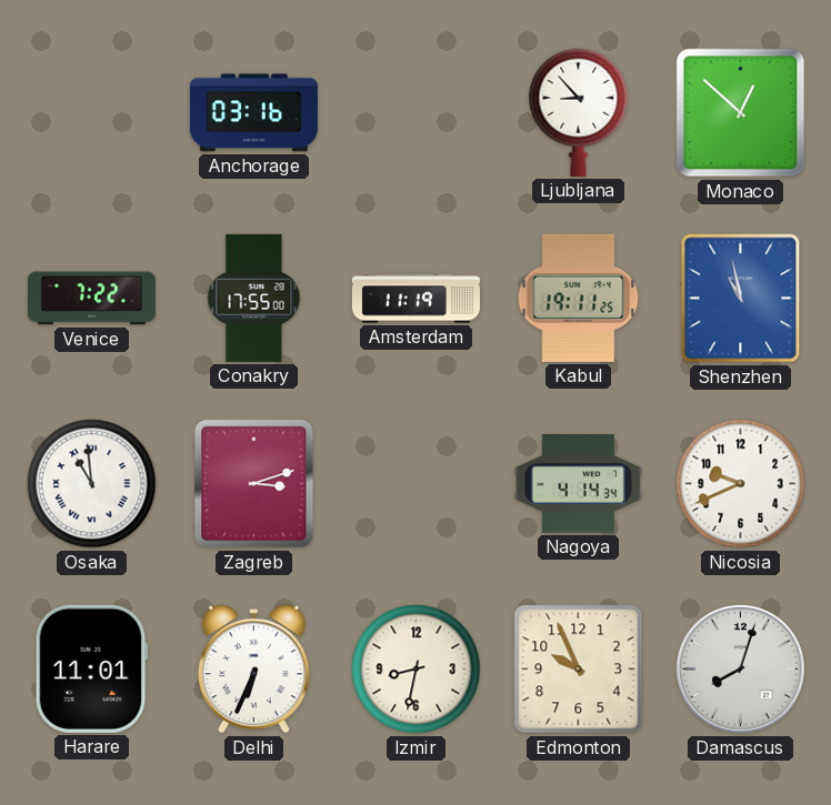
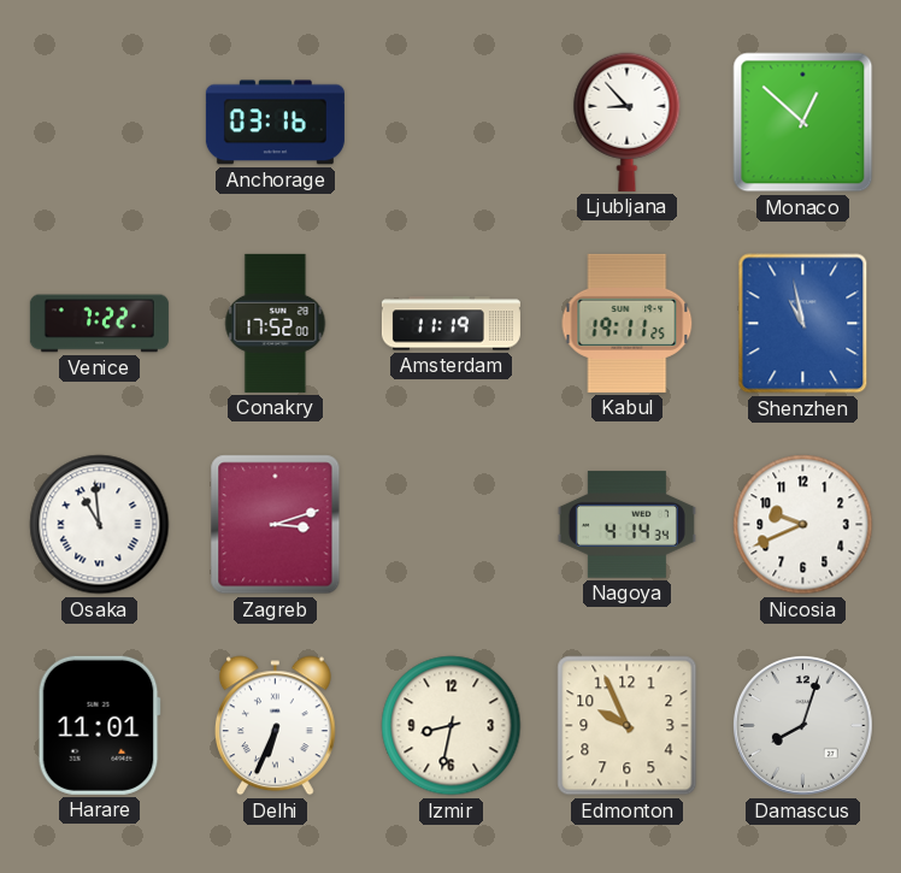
Conakry: 17:55 -> 17:52
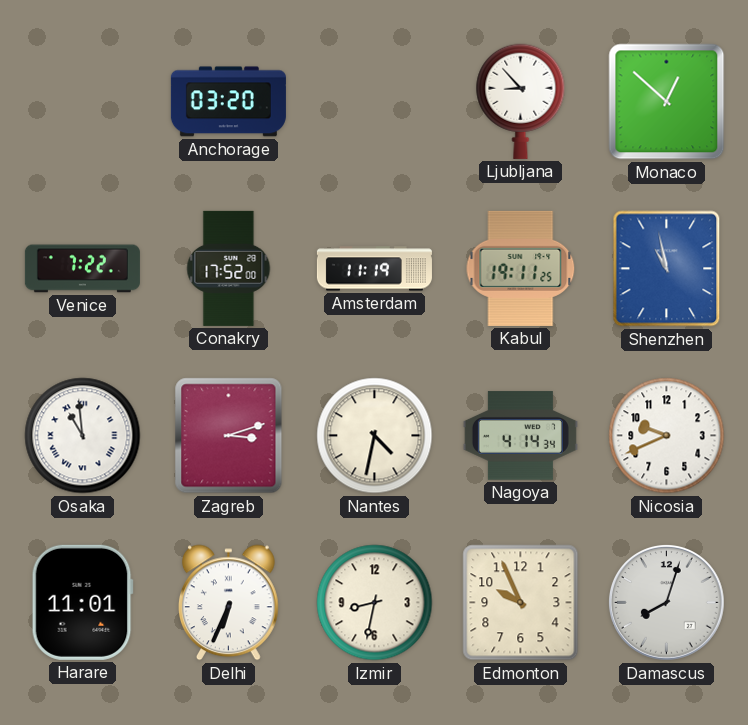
Anchorage: 03:16 -> 03:20
Nantes: none -> 4:32
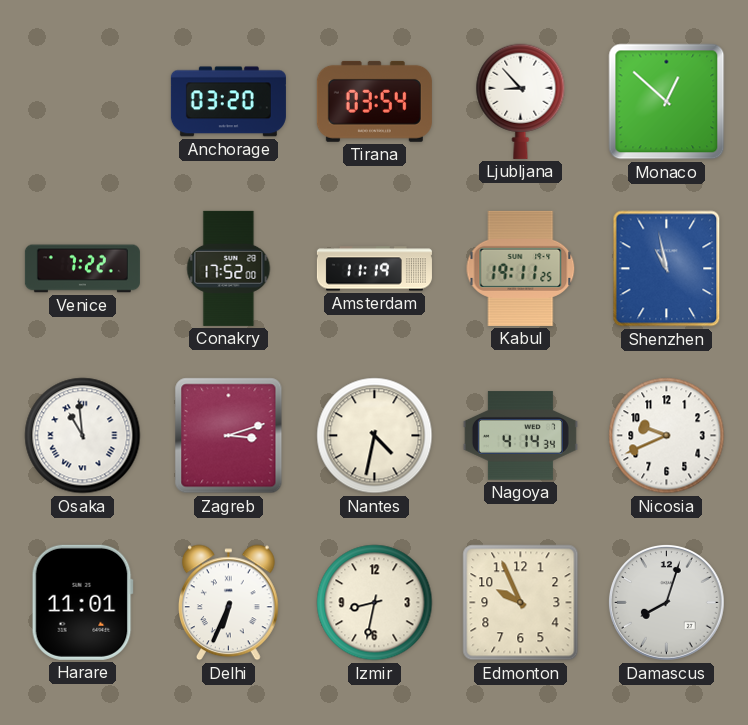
Tirana: none -> 03:54
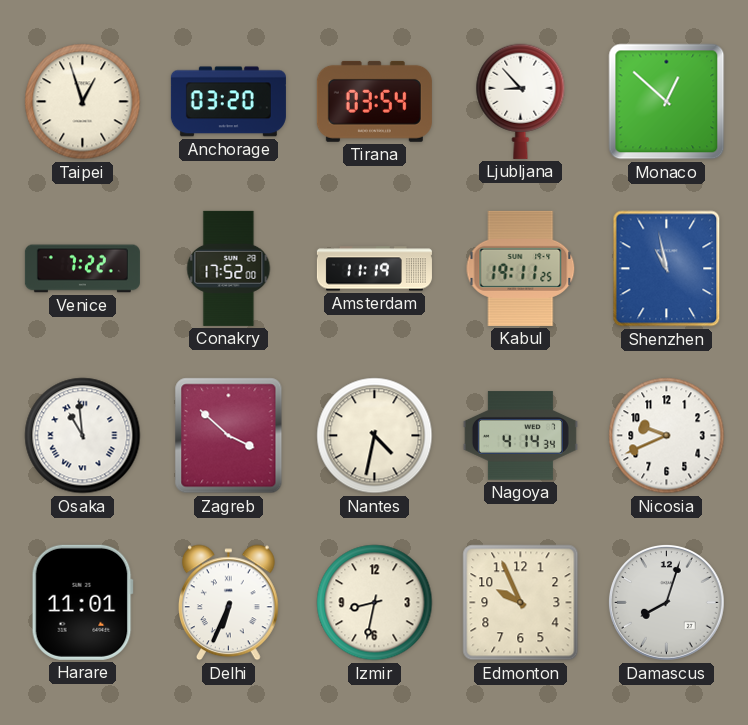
Taipei: none -> 12:57
Zagreb: 3:12 -> 3:52
